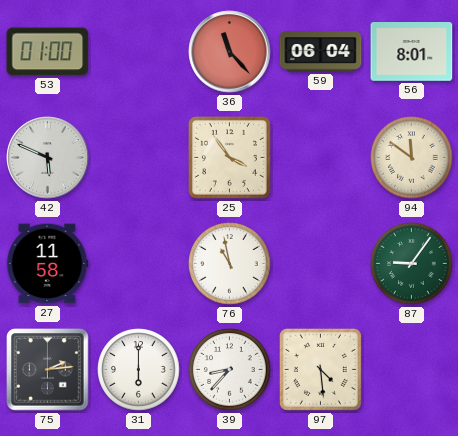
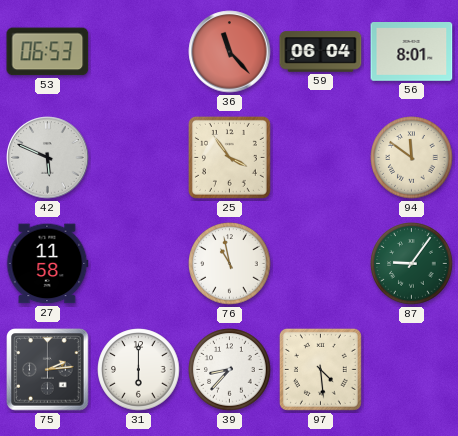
53: 01:00 -> 06:53
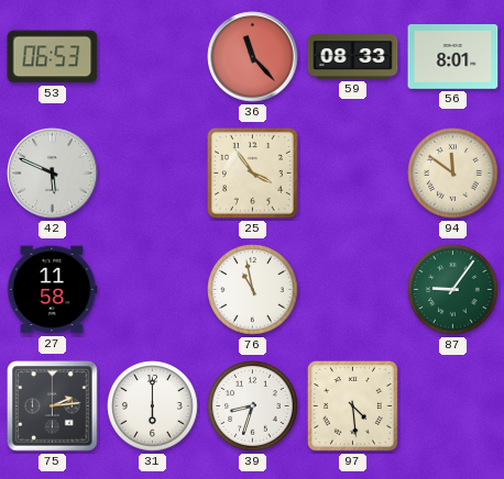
59: 06:04 -> 08:33
39: 8:37 -> 8:33
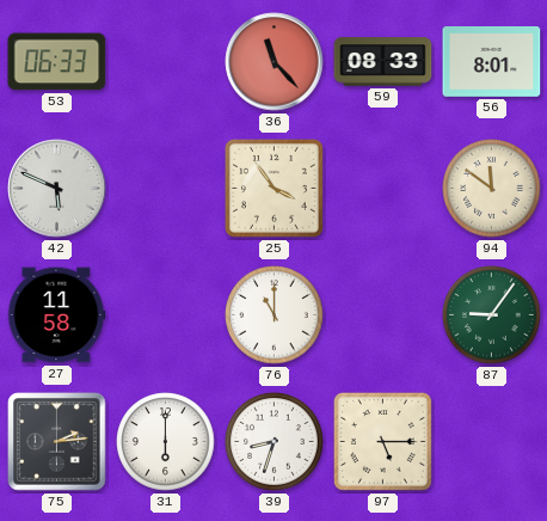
53: 06:53 -> 06:33
76: 10:58 -> 11:00
97: 4:29 -> 5:15
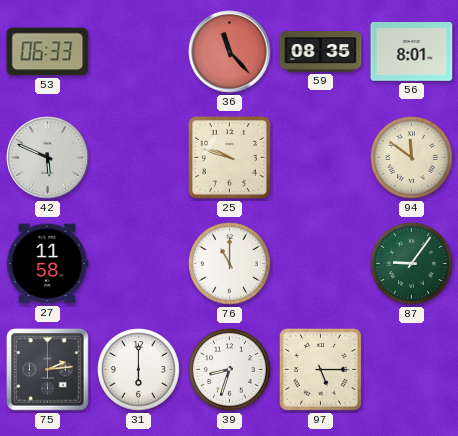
59: 08:33 -> 08:35
25: 3:54 -> 9:48
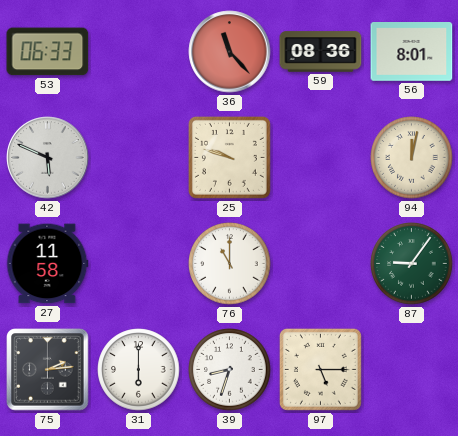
59: 08:35 -> 08:36
94: 11:51 -> 12:02
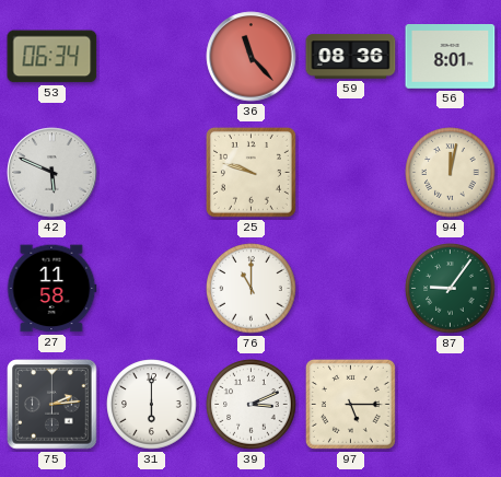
53: 06:33 -> 06:34
39: 8:33 -> 3:11
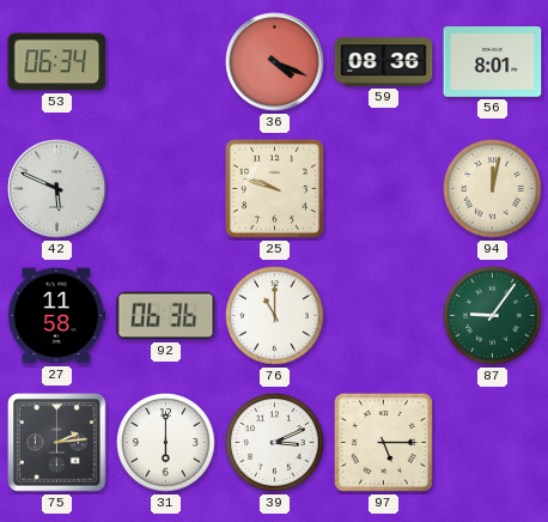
36: 11:23 -> 4:19
92: none -> 06:36
